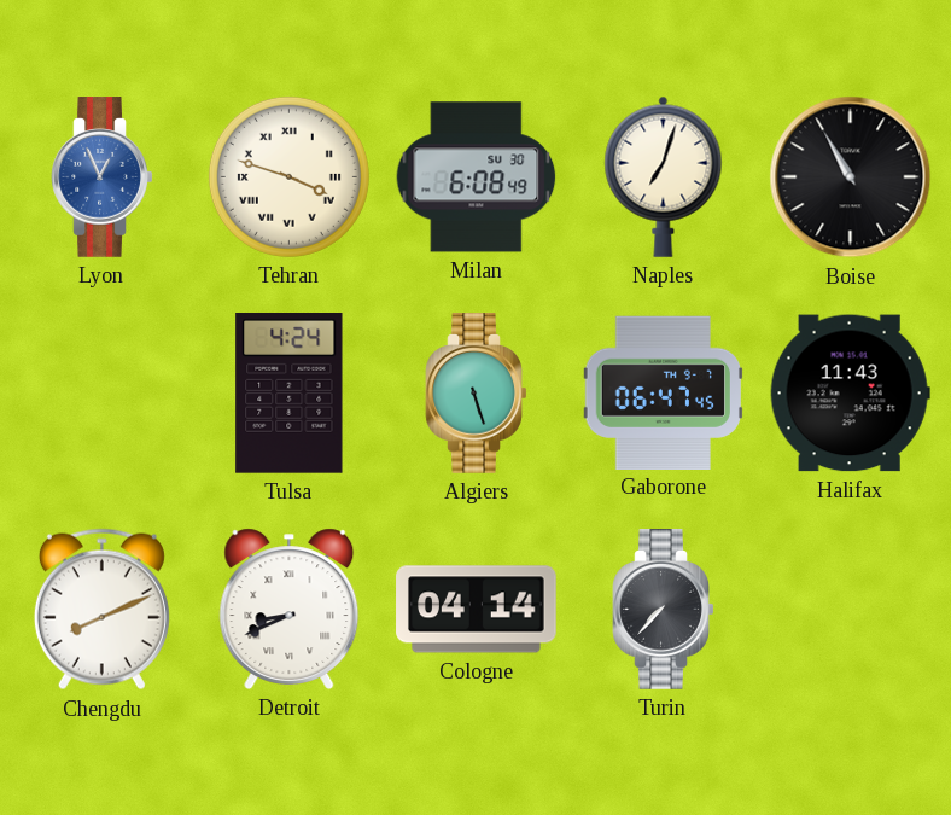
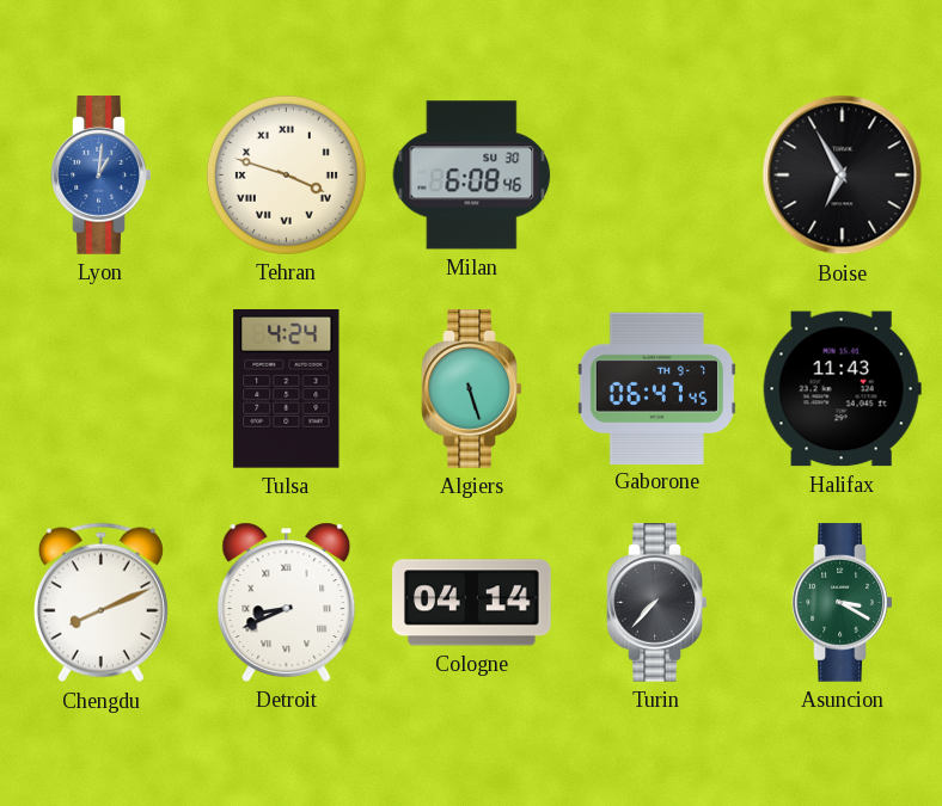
Lyon: 12:56 -> 1:01
Milan: 6:08:49 -> 6:08:46
Naples: 7:03 -> none
Boise: 10:55 -> 6:55
Asuncion: none -> 3:20
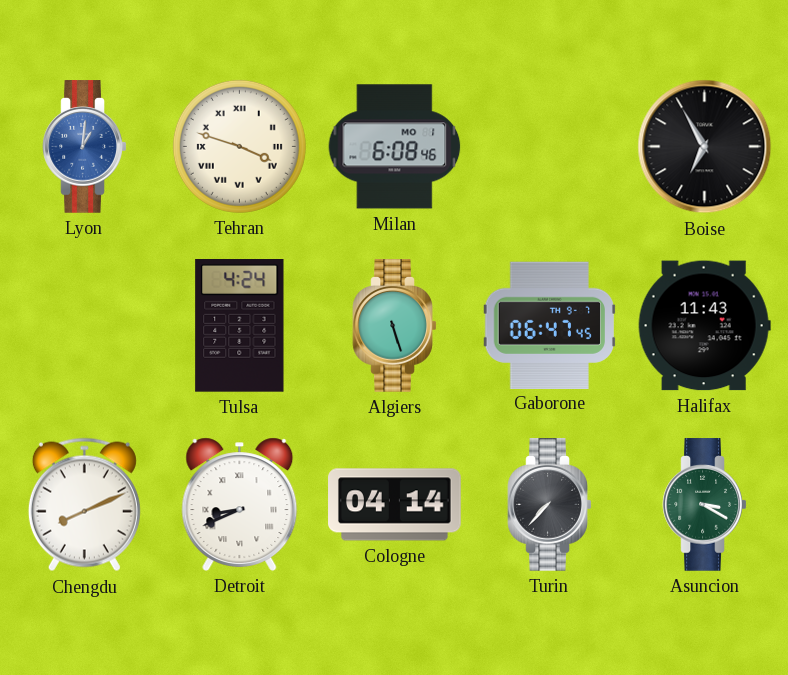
Milan date: SU 30 -> MO 1
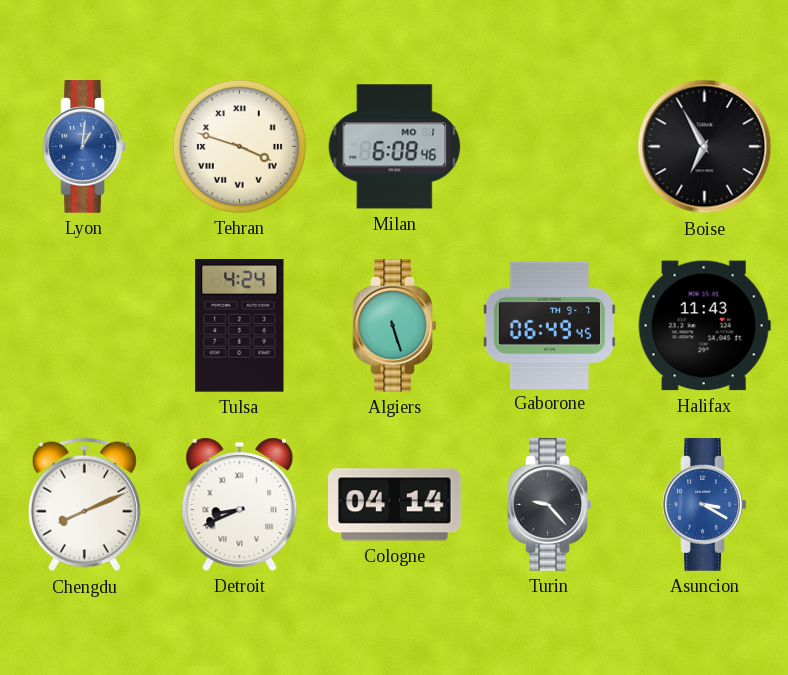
Gaborone: 06:47 -> 06:49
Turin: 7:37 -> 9:23
Asuncion dial: green -> blue
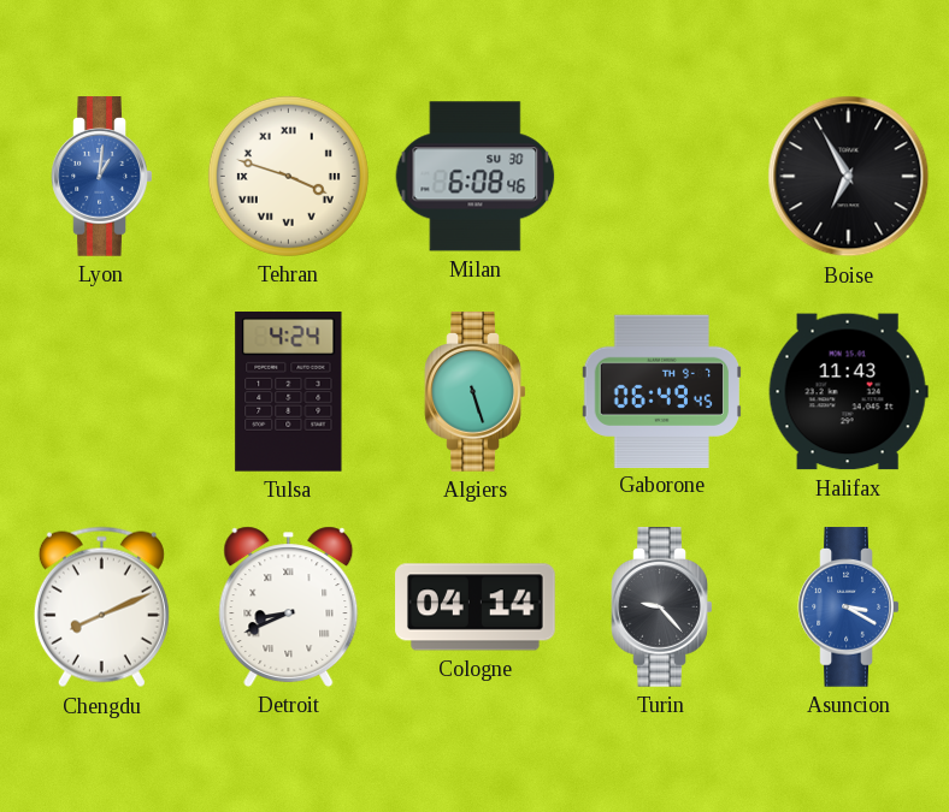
Milan date: MO 1 -> SU 30
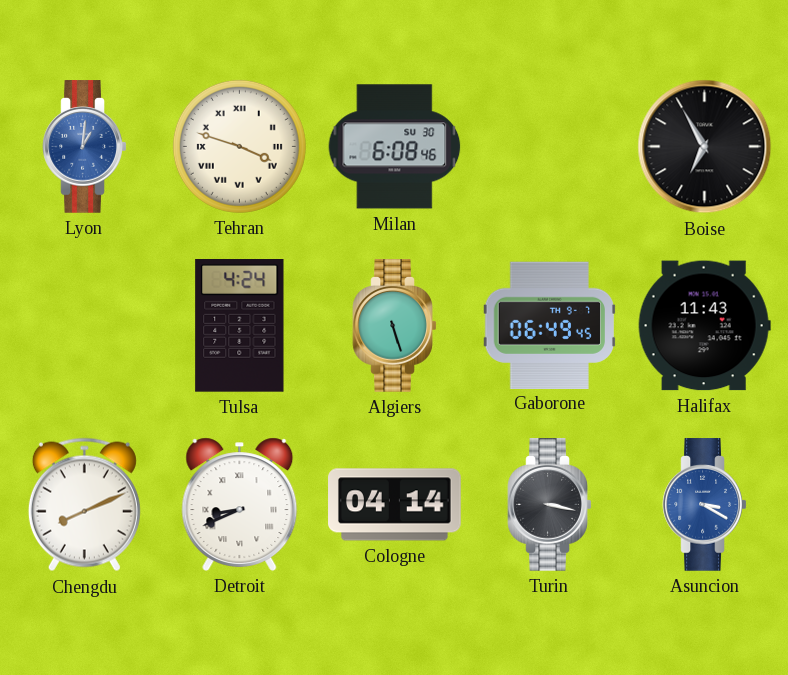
Turin: 9:23 -> 3:17
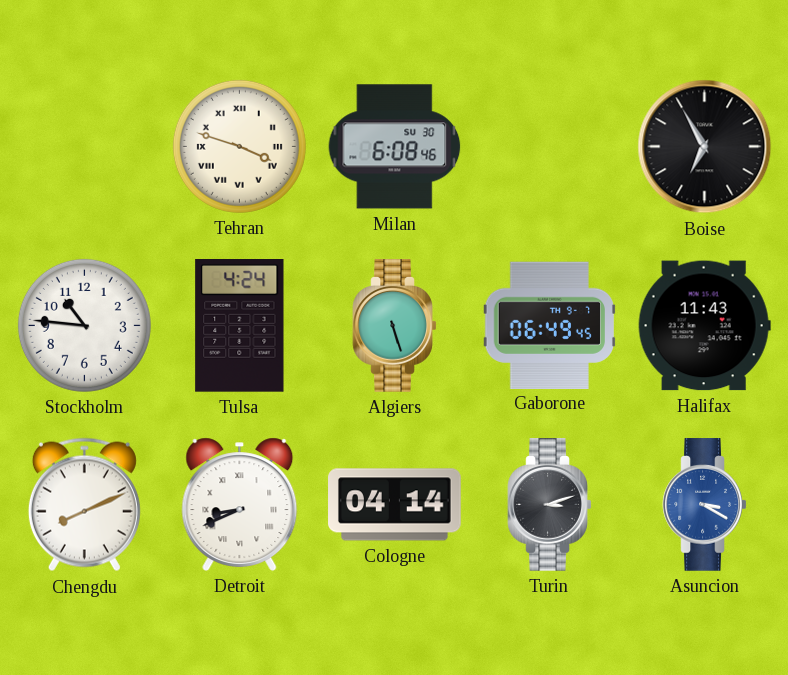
Lyon: 1:01 -> none
Stockholm: none -> 10:46
Turin: 3:17 -> 3:12
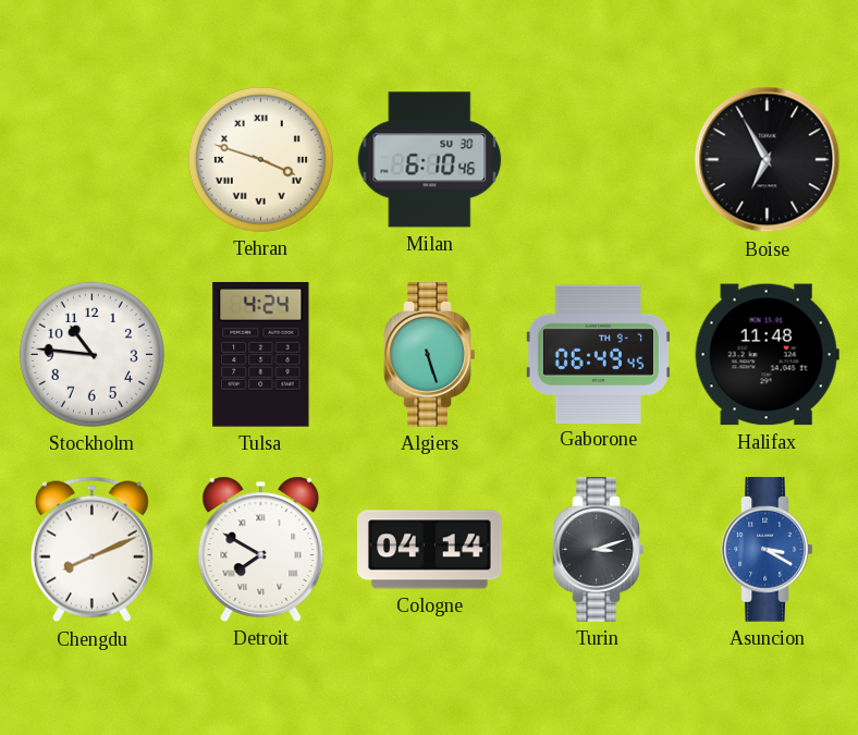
Milan: 6:08 -> 6:10
Halifax: 11:43 -> 11:48
Detroit: 8:41 -> 7:50
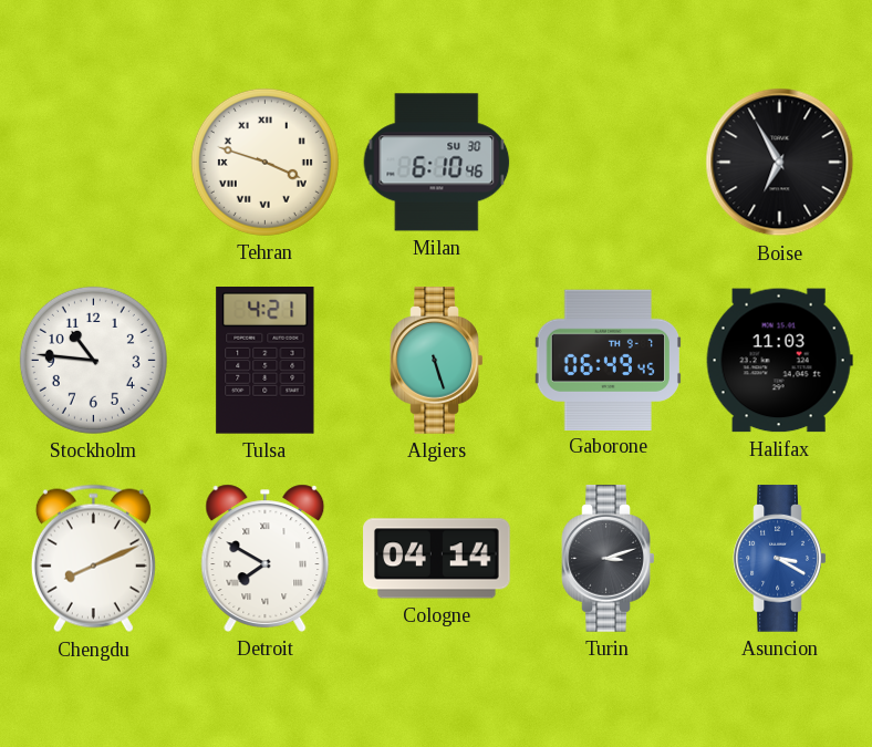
Tulsa: 4:24 -> 4:21
Halifax: 11:48 -> 11:03
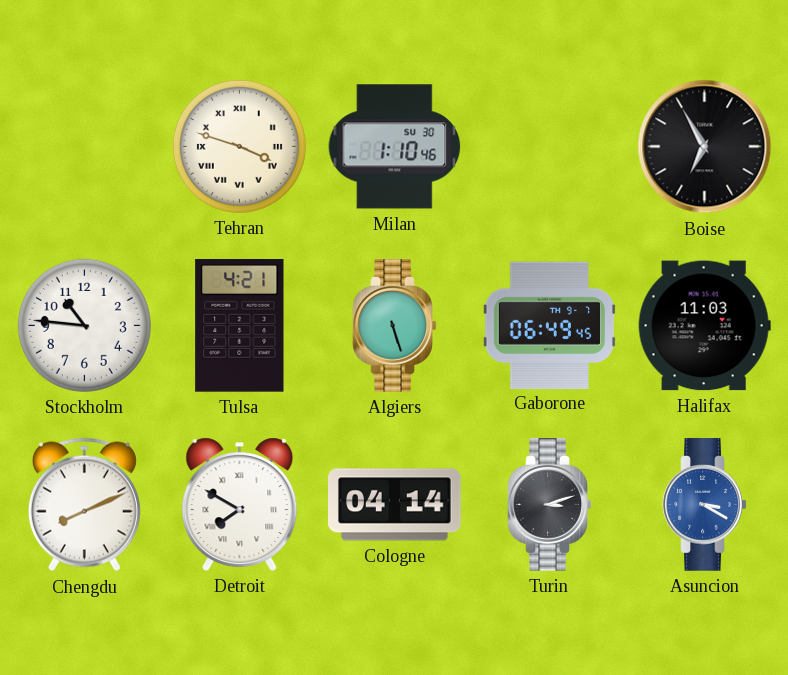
Milan: 6:10 -> 1:10
